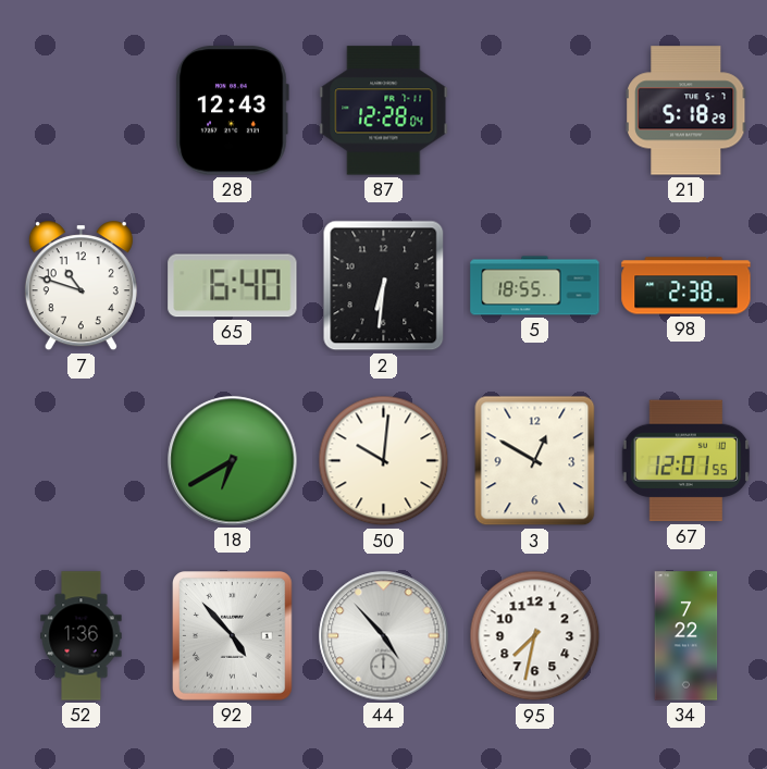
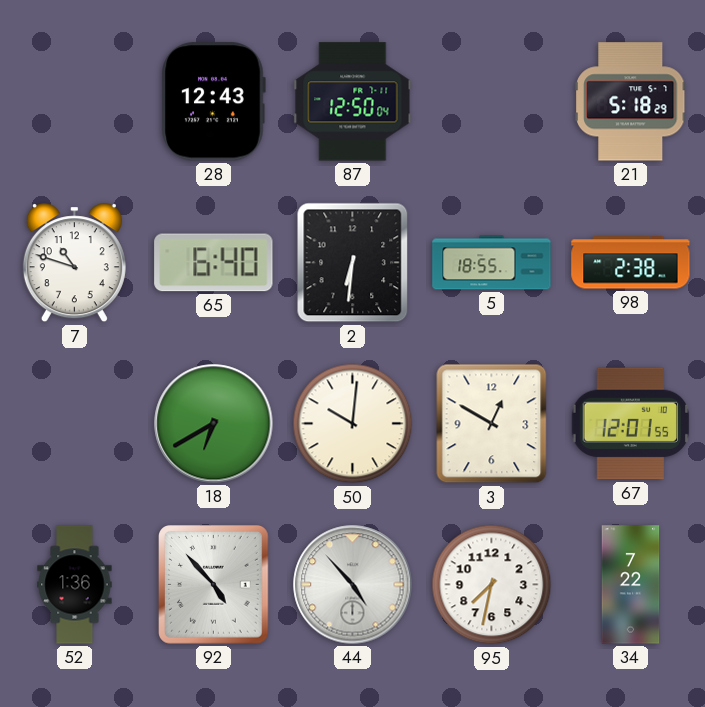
87: 12:28 -> 12:50
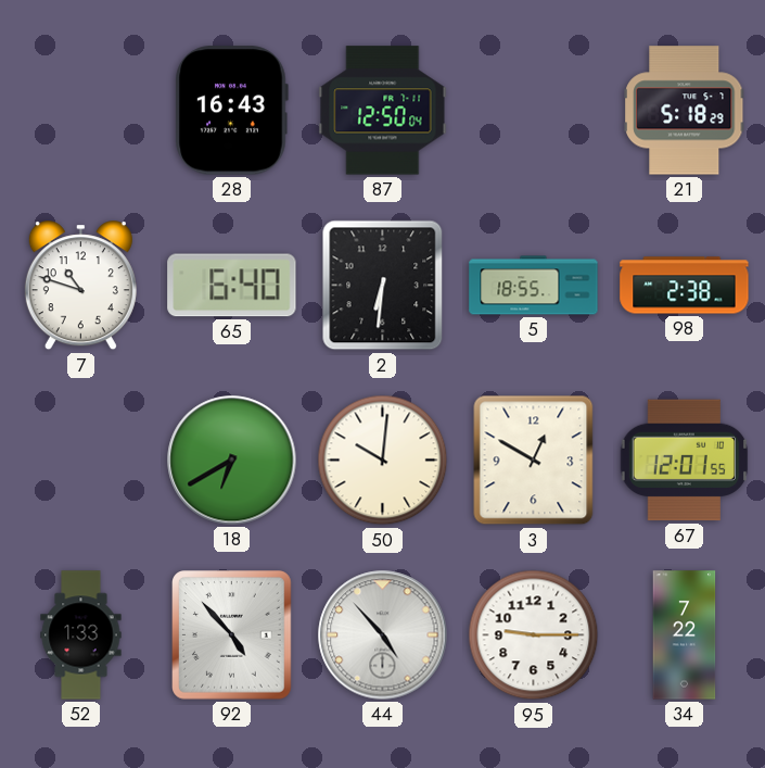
28: 12:43 -> 16:43
52: 1:36 -> 1:33
95: 7:32 -> 9:15
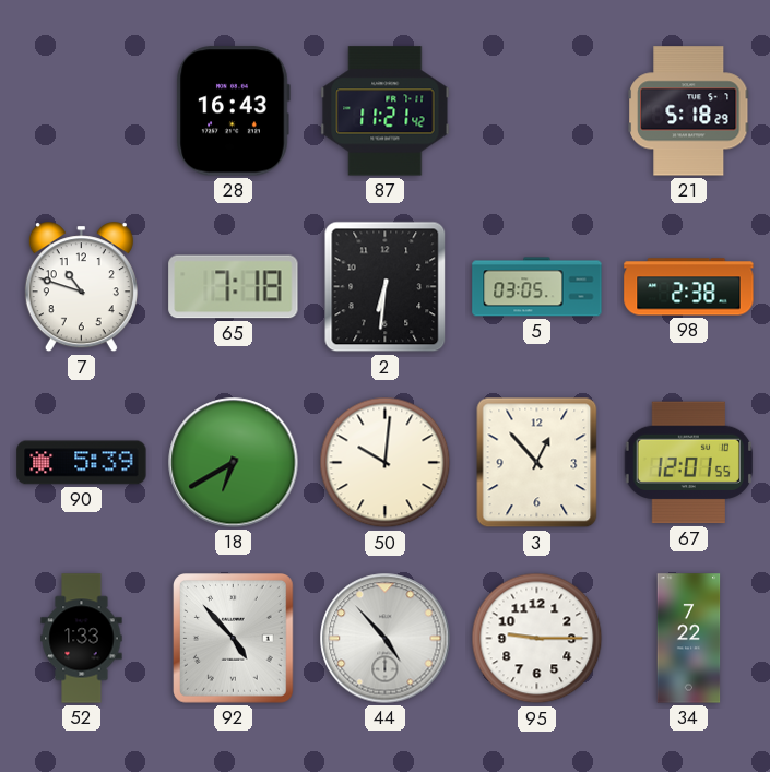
87: 12:50 -> 11:21
65: 6:40 -> 7:18
5: 18:55 -> 03:05
90: none -> 5:39
3: 12:50 -> 12:53
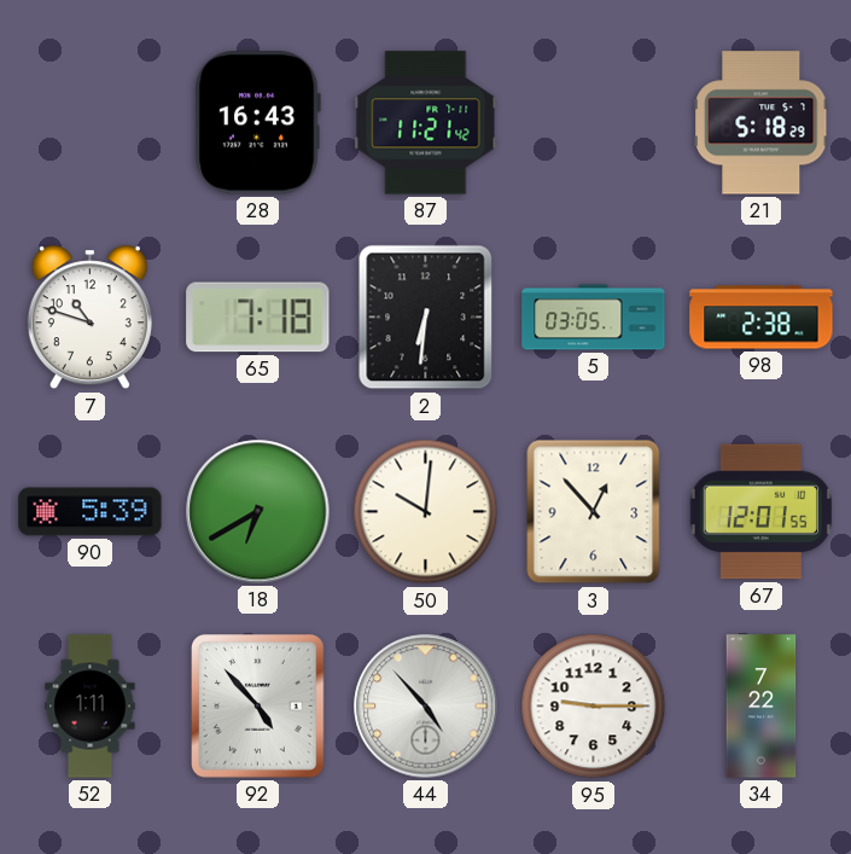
52: 1:33 -> 1:11
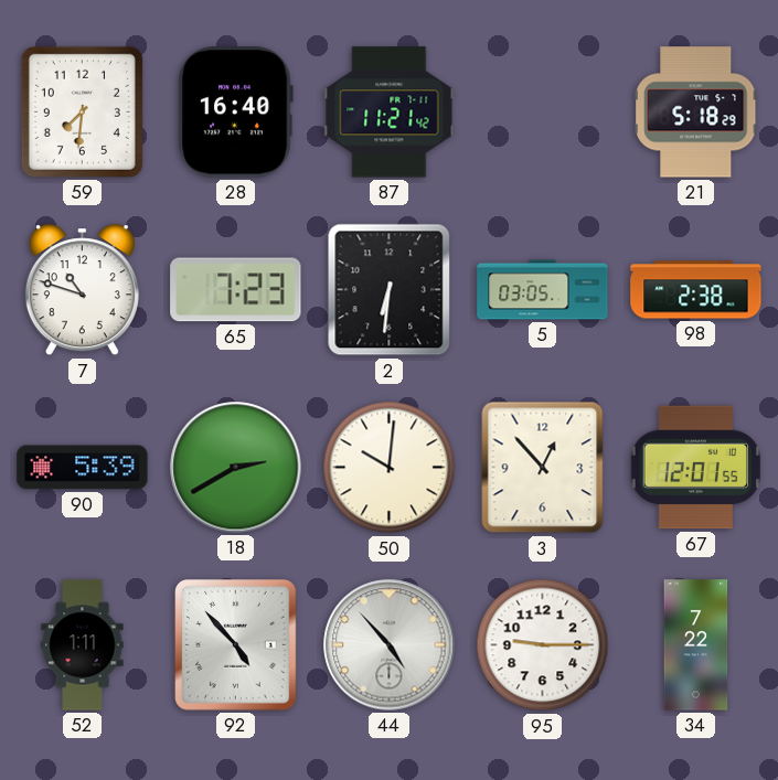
59: none -> 7:31
28: 16:43 -> 16:40
65: 7:18 -> 7:23
18: 6:40 -> 2:40
